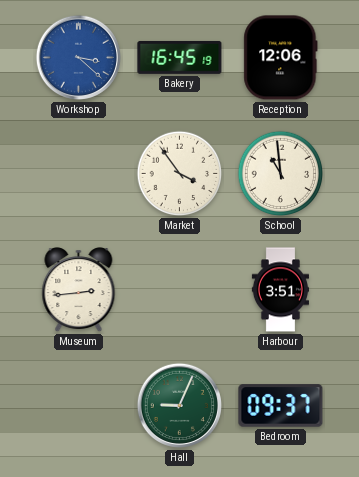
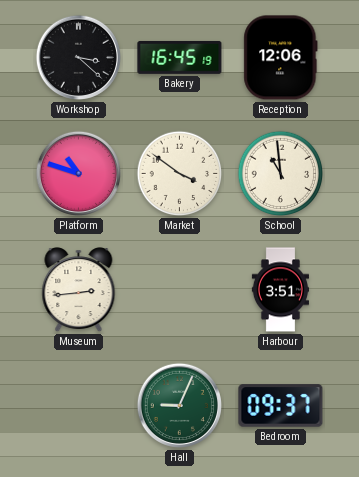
Workshop dial: blue -> black
Platform: none -> 10:48
Market: 3:54 -> 3:51
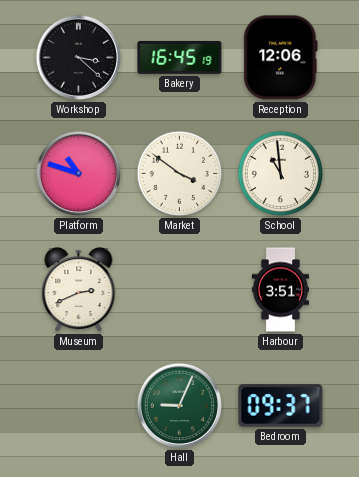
Museum: 2:44 -> 2:41
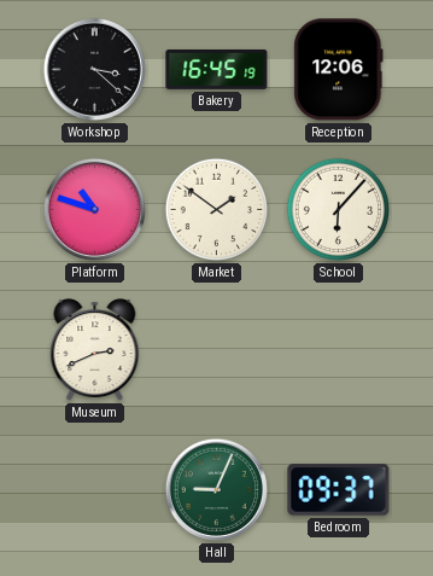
Market: 3:51 -> 1:51
School: 10:59 -> 6:07
Harbour: 3:51 -> none
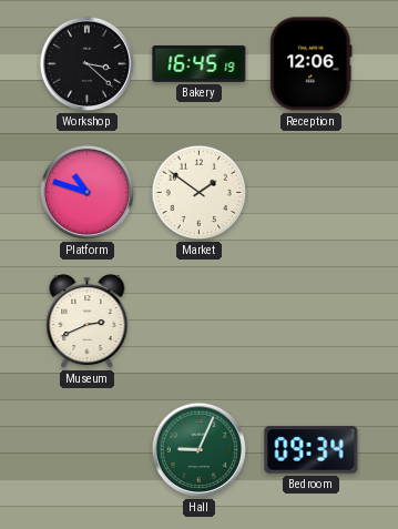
School: 6:07 -> none
Bedroom: 09:37 -> 09:34
